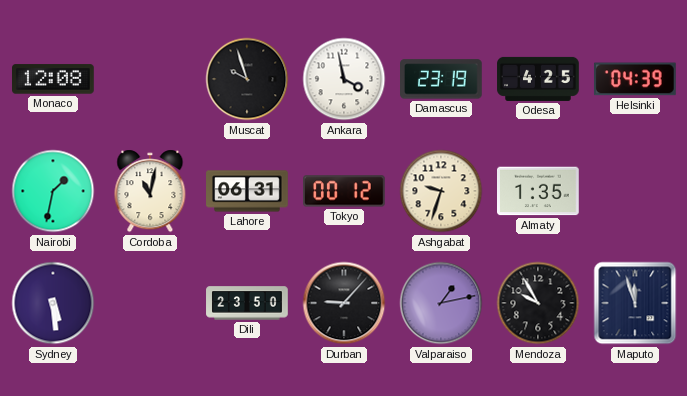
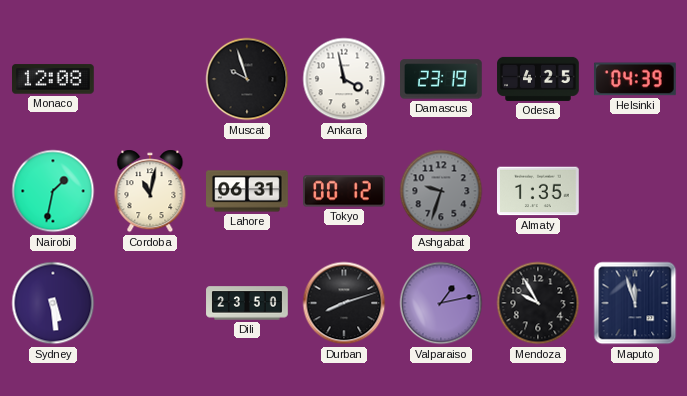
Ashgabat dial: cream -> grey
Durban: 9:07 -> 8:12
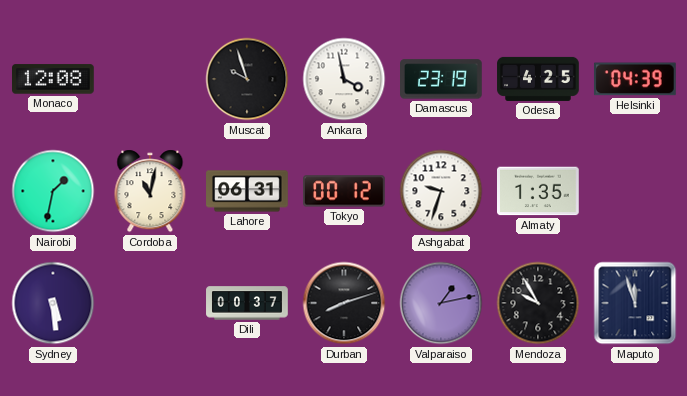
Ashgabat dial: grey -> white
Dili: 23:50 -> 00:37
